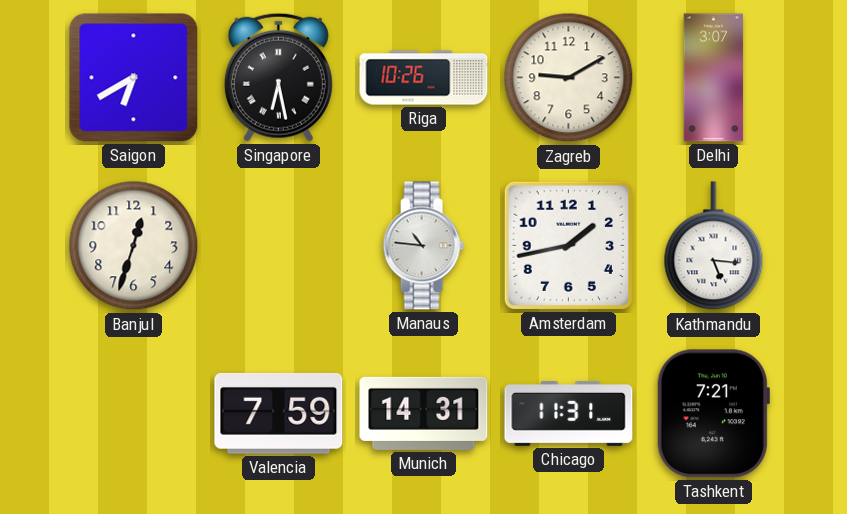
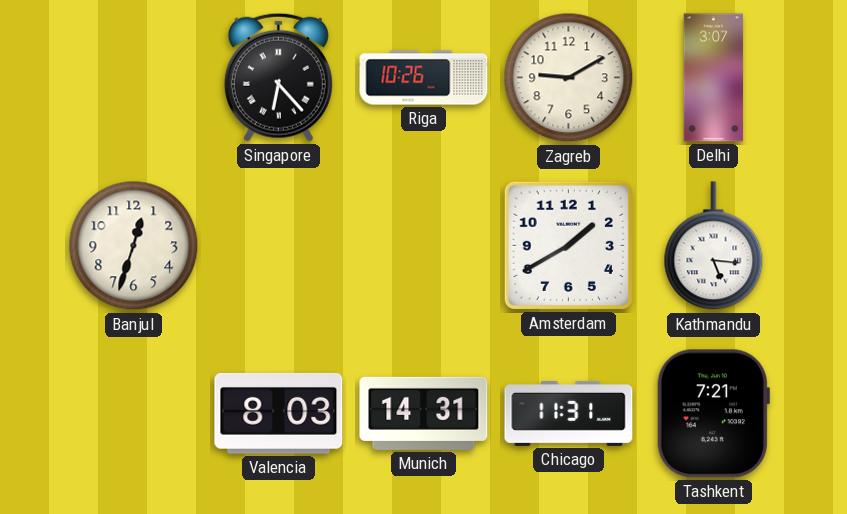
Saigon: 6:40 -> none
Singapore: 6:28 -> 6:23
Manaus: 10:46 -> none
Amsterdam: 1:43 -> 1:40
Valencia: 7:59 -> 8:03
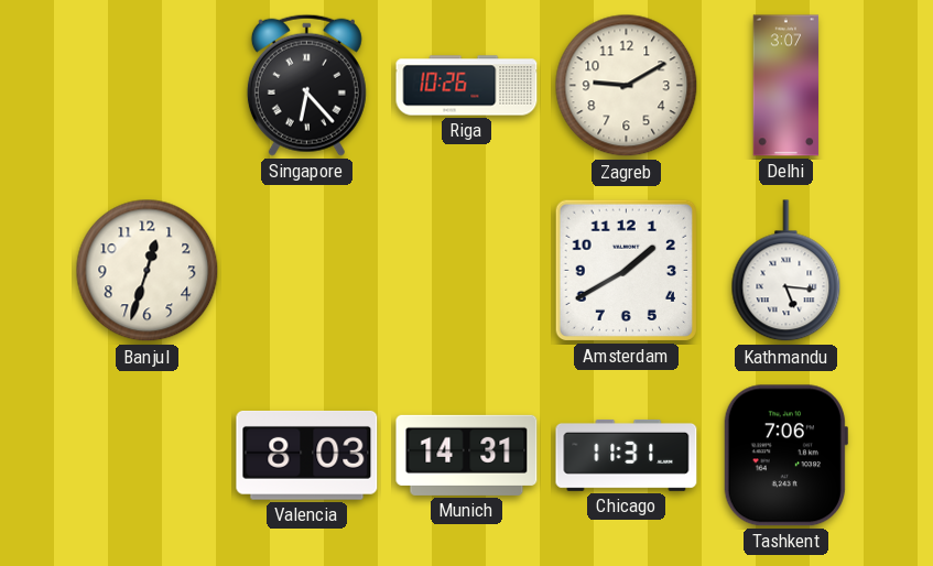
Tashkent: 7:21 -> 7:06
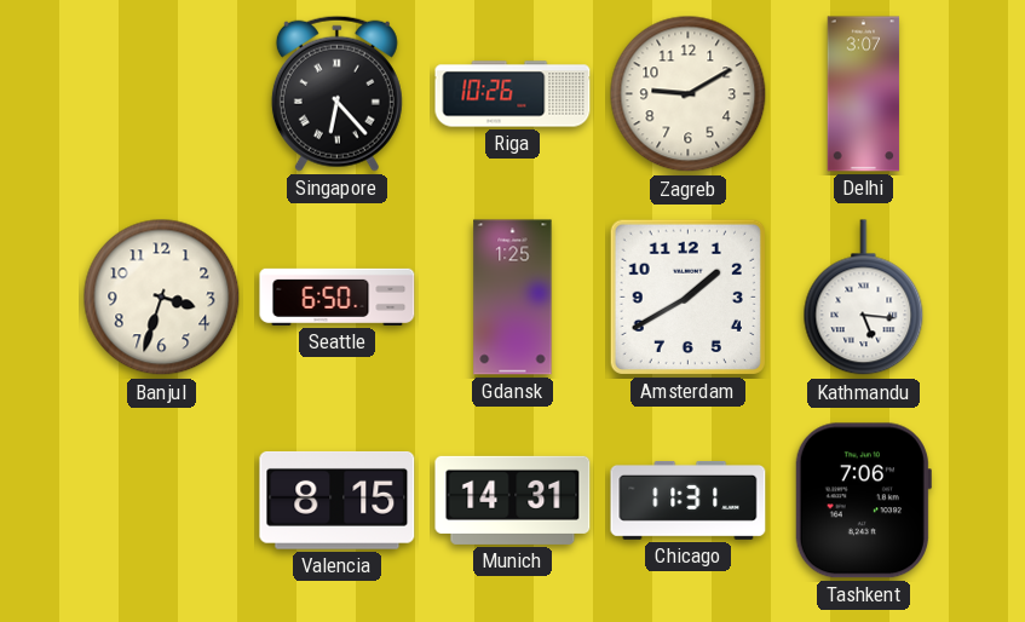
Banjul: 12:33 -> 3:33
Seattle: none -> 6:50
Gdansk: none -> 1:25
Valencia: 8:03 -> 8:15
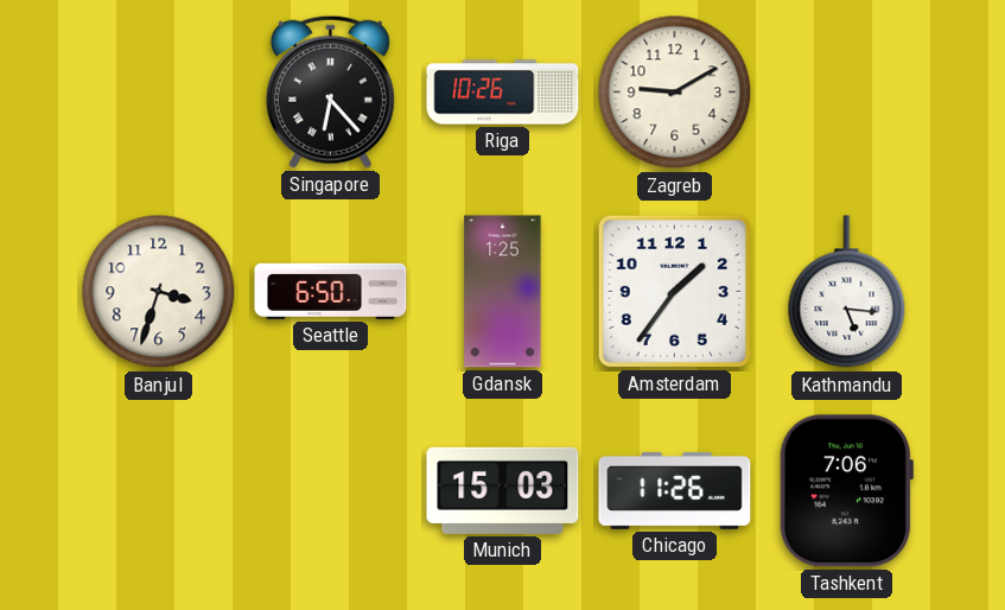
Delhi: 3:07 -> none
Amsterdam: 1:40 -> 1:36
Valencia: 8:15 -> none
Munich: 14:31 -> 15:03
Chicago: 11:31 -> 11:26
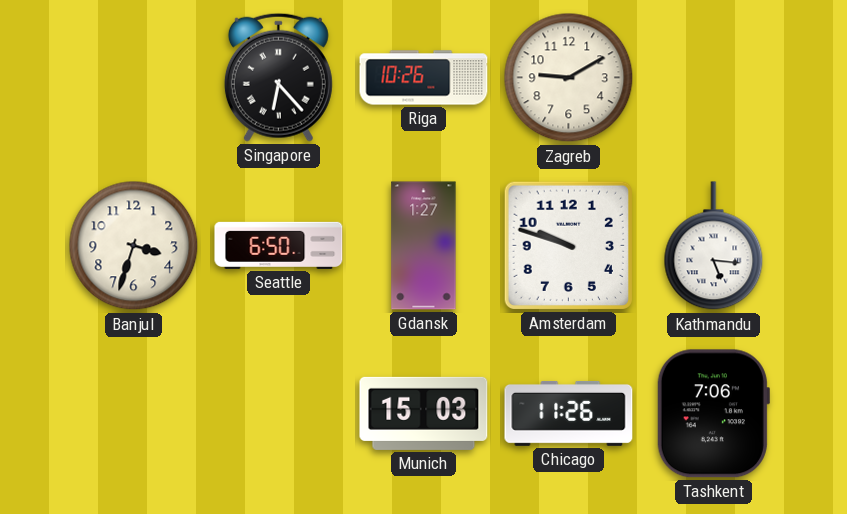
Gdansk: 1:25 -> 1:27
Amsterdam: 1:36 -> 9:48
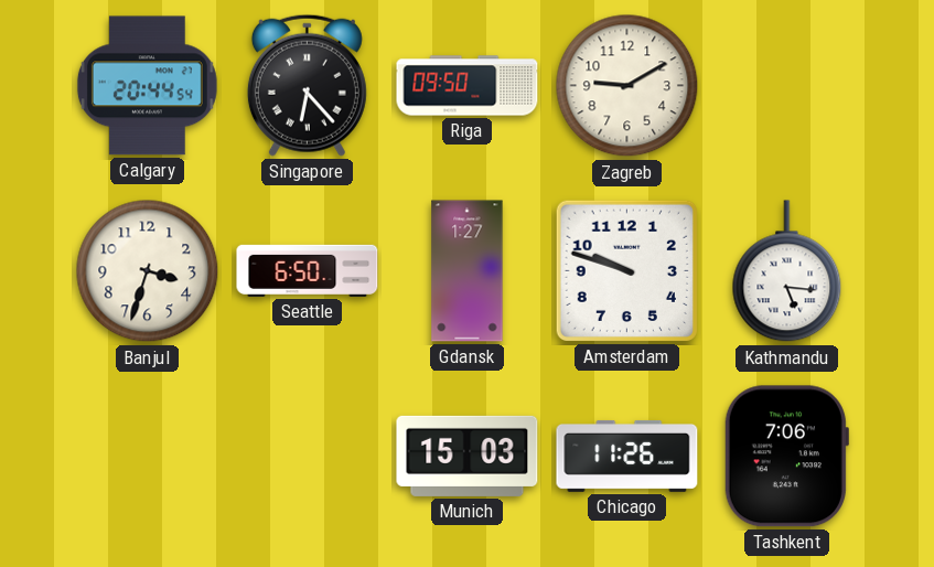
Calgary: none -> 20:44
Riga: 10:26 -> 09:50
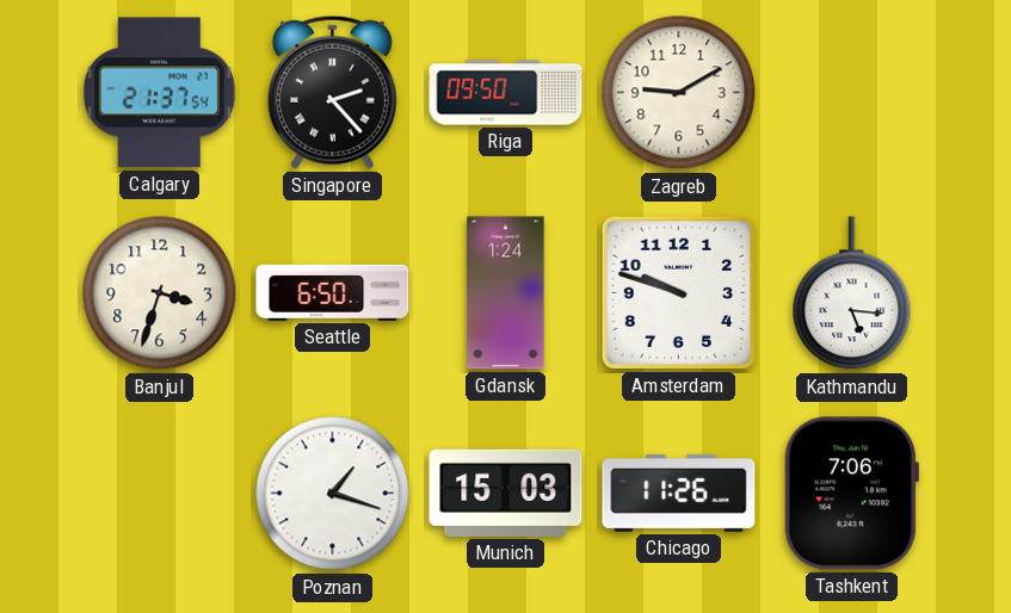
Calgary: 20:44 -> 21:37
Singapore: 6:23 -> 2:23
Gdansk: 1:27 -> 1:24
Poznan: none -> 1:18
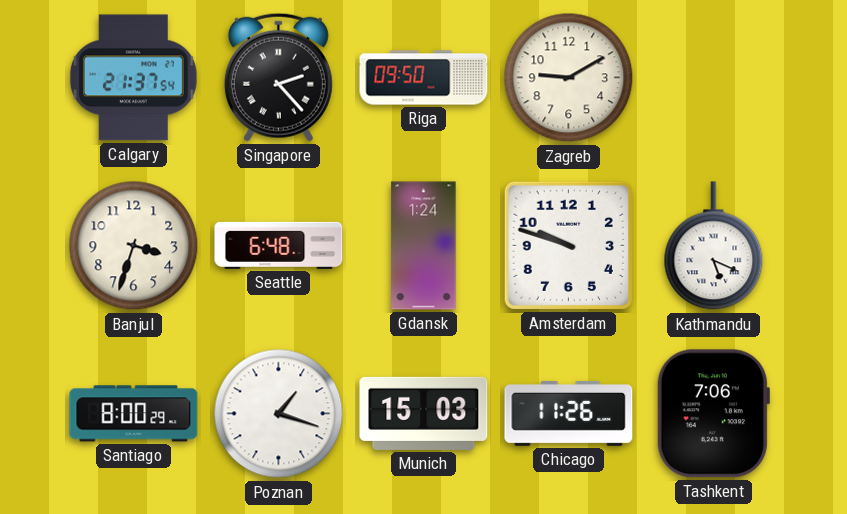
Seattle: 6:50 -> 6:48
Kathmandu: 5:16 -> 5:19
Santiago: none -> 8:00
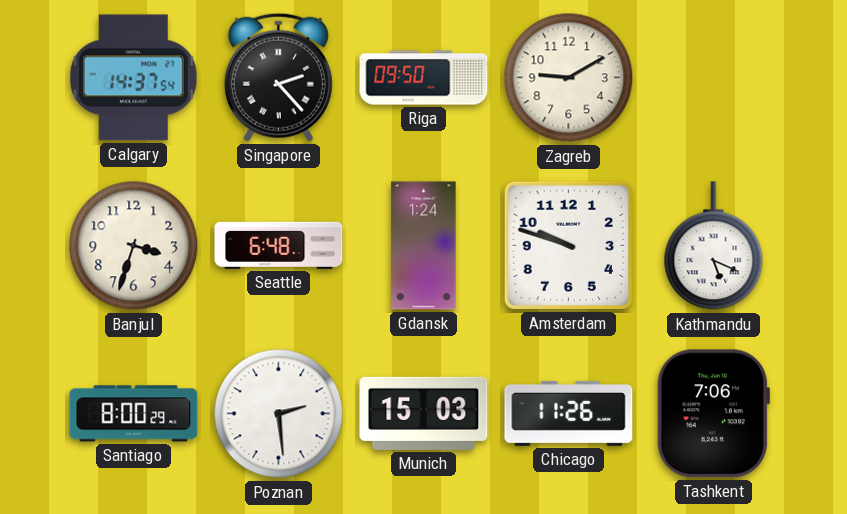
Calgary: 21:37 -> 14:37
Poznan: 1:18 -> 2:29
